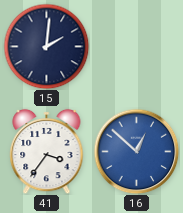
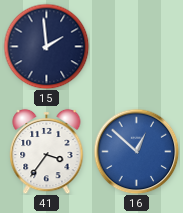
15: 2:01 -> 1:59
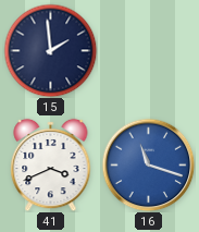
41: 3:36 -> 3:41
16: 12:52 -> 11:18
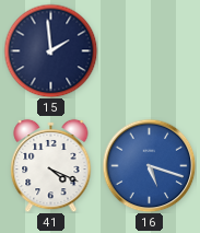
41: 3:41 -> 4:19
16: 11:18 -> 5:18
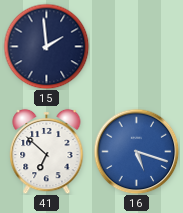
41: 4:19 -> 6:52
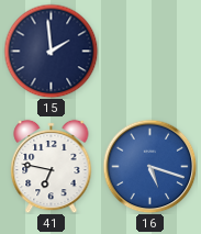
41: 6:52 -> 6:47
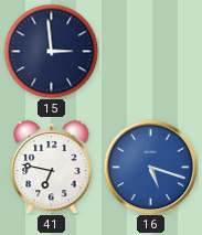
15: 1:59 -> 2:59
